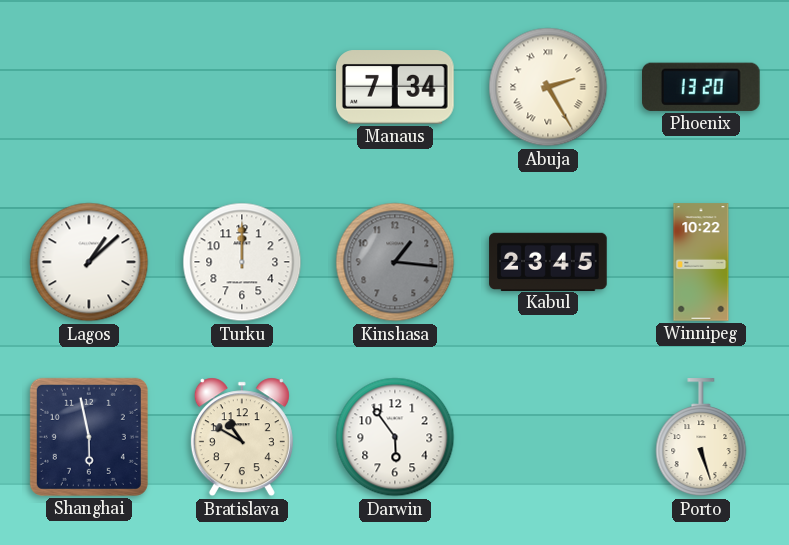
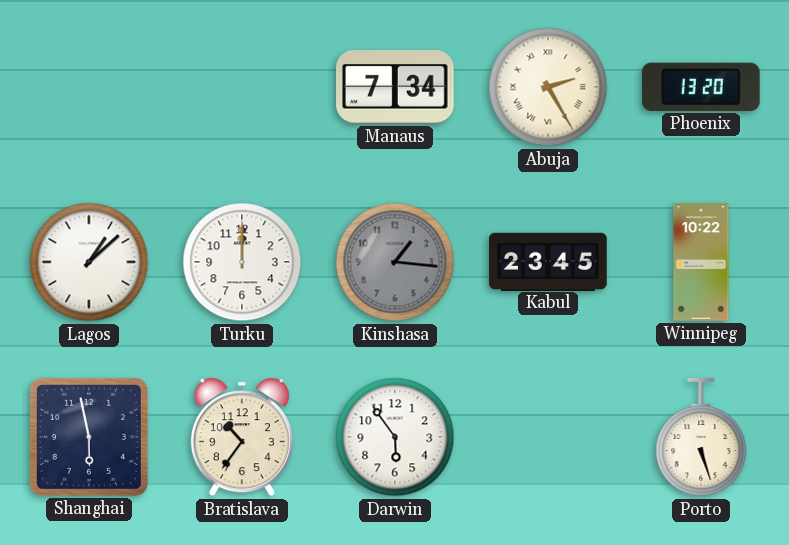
Bratislava: 10:50 -> 10:36
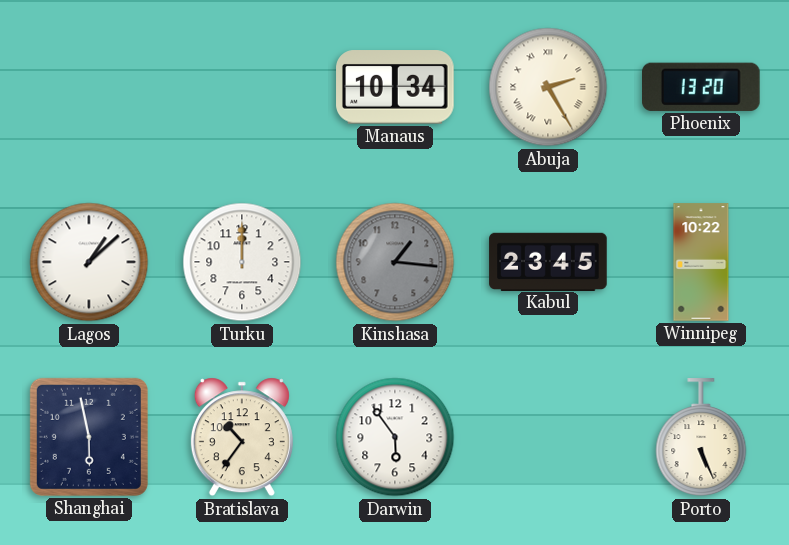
Manaus: 7:34 -> 10:34
Porto: 5:27 -> 5:26
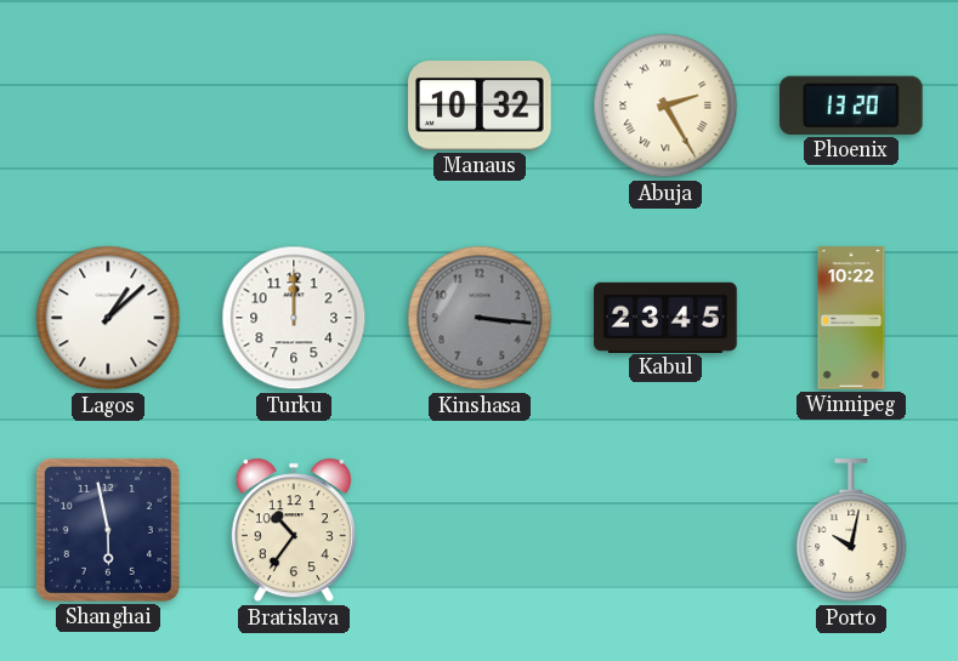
Manaus: 10:34 -> 10:32
Kinshasa: 1:16 -> 3:16
Darwin: 5:54 -> none
Porto: 5:26 -> 10:02
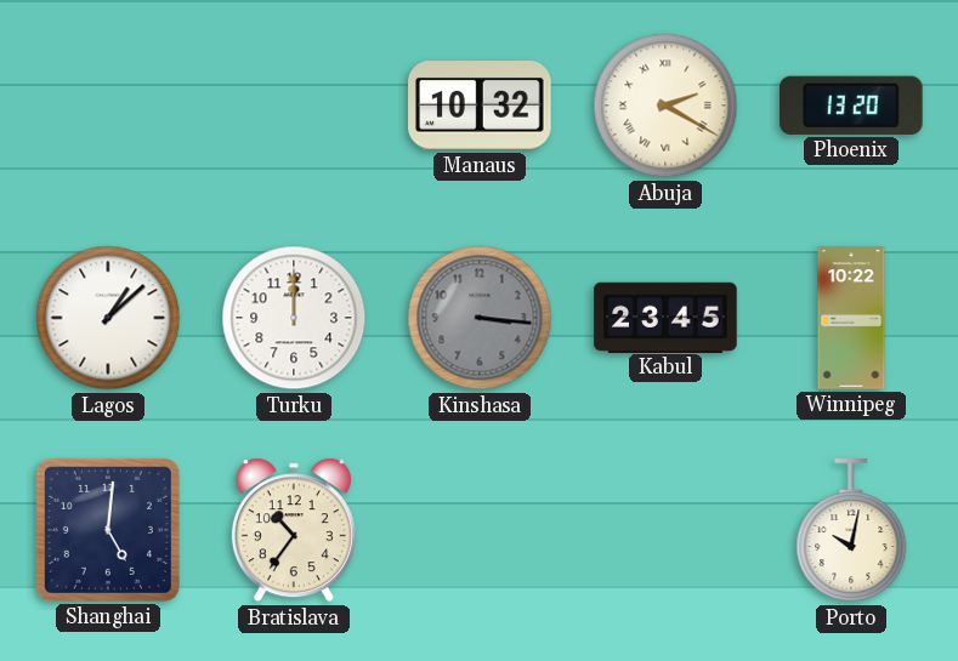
Abuja: 2:25 -> 2:20
Shanghai: 5:58 -> 5:01
